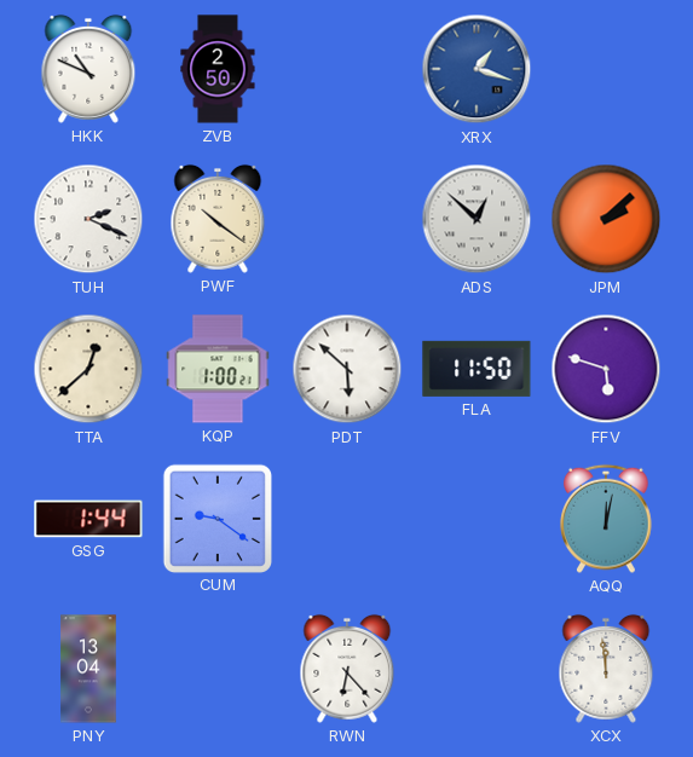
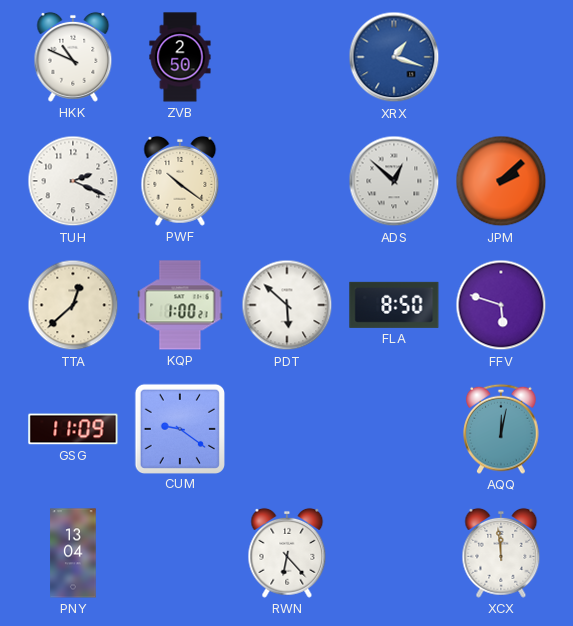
FLA: 11:50 -> 8:50
GSG: 1:44 -> 11:09
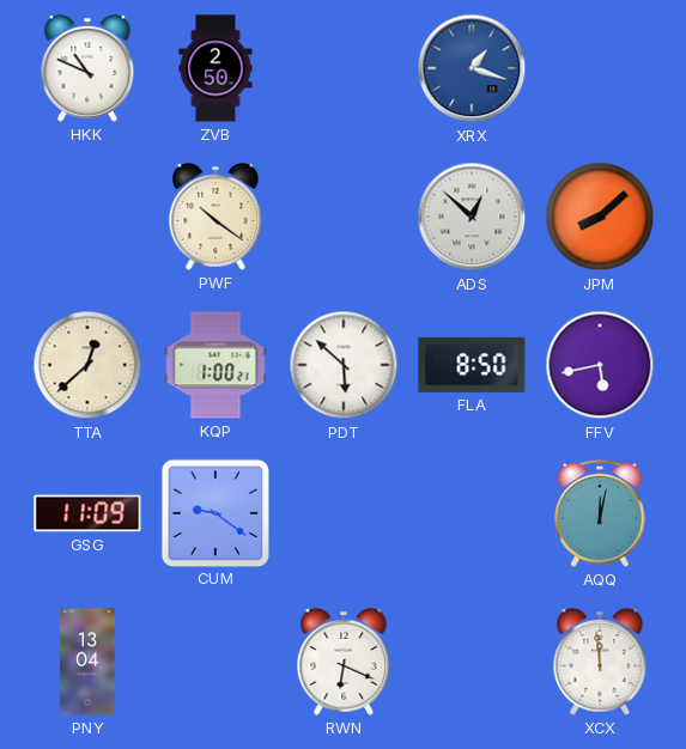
TUH: 2:19 -> none
JPM: 2:08 -> 8:08
FFV: 5:48 -> 5:43
RWN: 6:23 -> 6:19
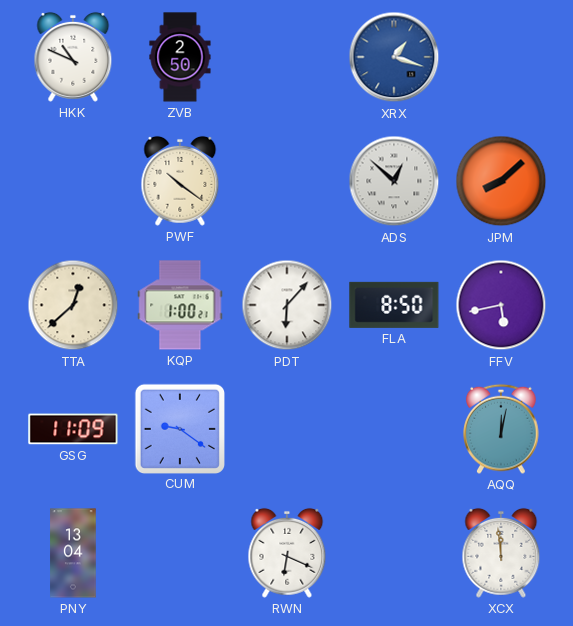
PDT: 5:52 -> 6:07
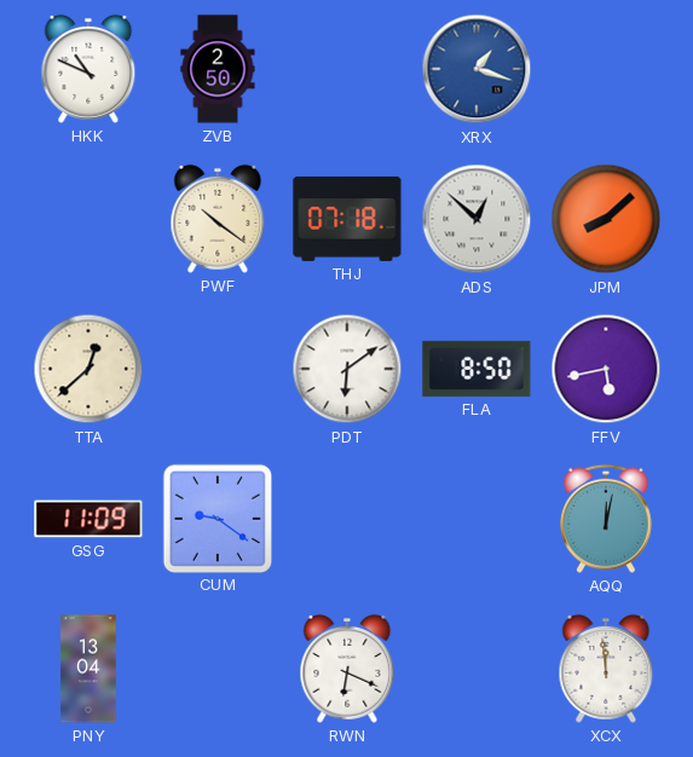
THJ: none -> 07:18
KQP: 1:00 -> none
PDT: 6:07 -> 6:09
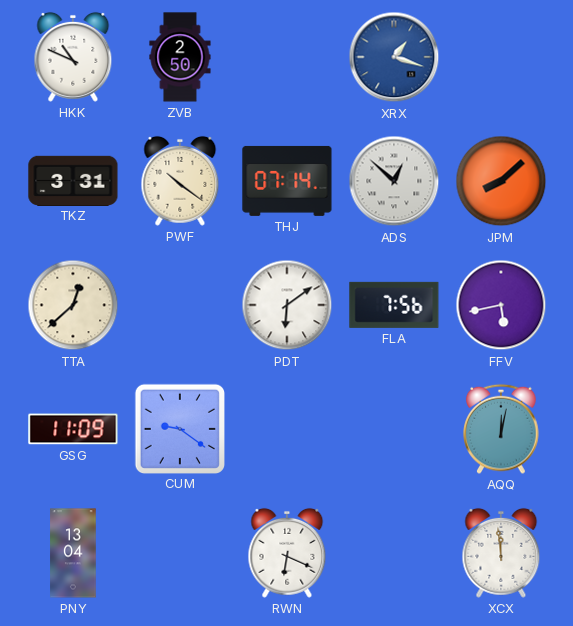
TKZ: none -> 3:31
THJ: 07:18 -> 07:14
FLA: 8:50 -> 7:56
